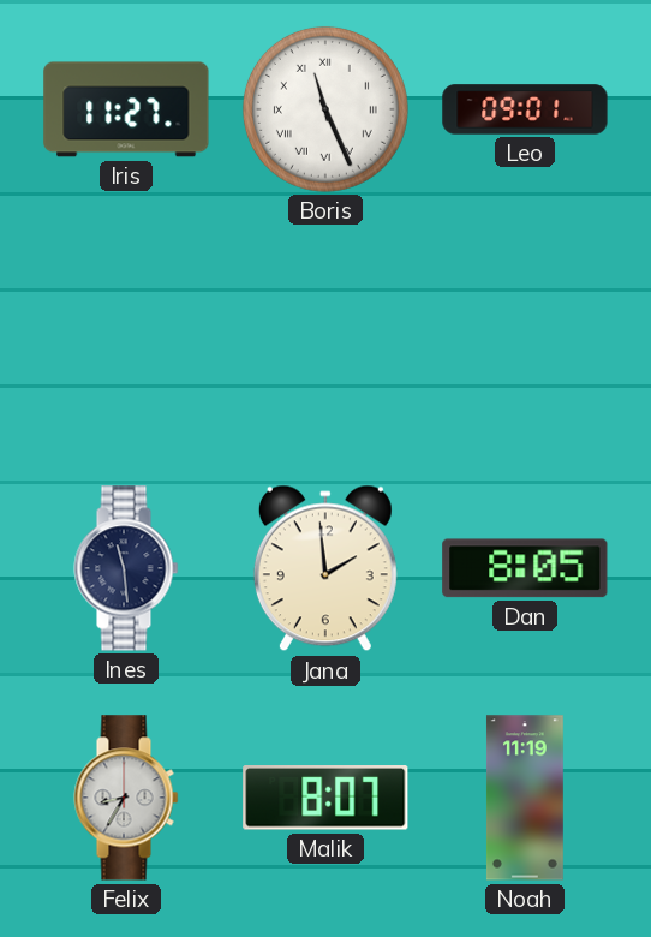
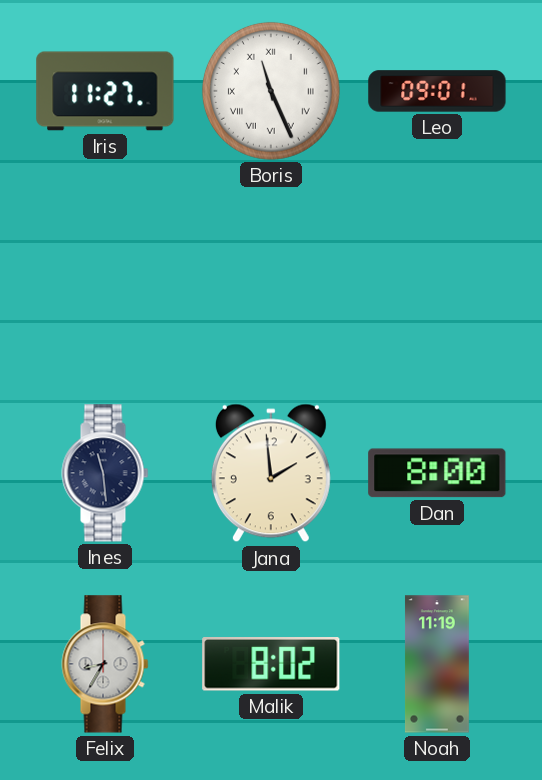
Dan: 8:05 -> 8:00
Malik: 8:07 -> 8:02
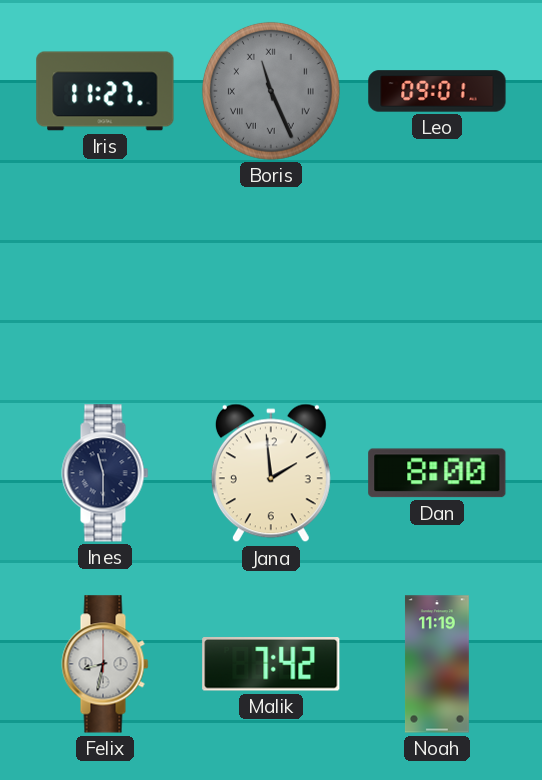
Boris dial: white -> grey
Ines: 11:29 -> 11:30
Felix: 8:35 -> 8:32
Malik: 8:02 -> 7:42
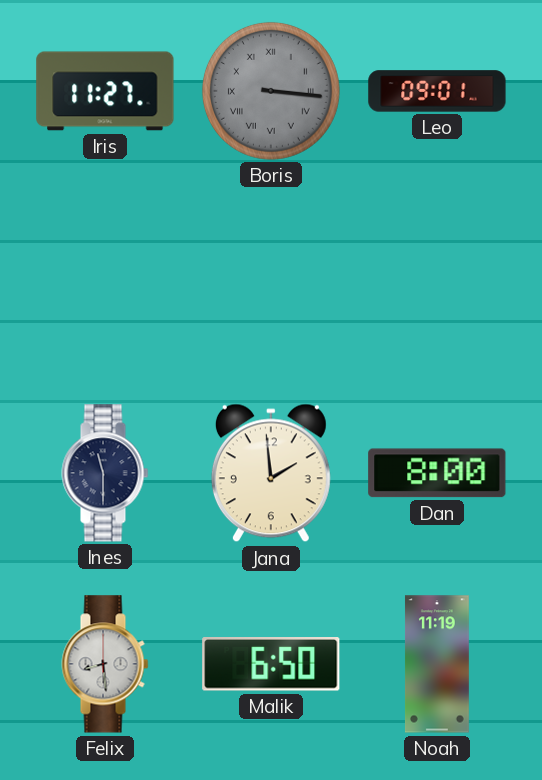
Boris: 11:26 -> 3:16
Felix: 8:32 -> 8:29
Malik: 7:42 -> 6:50
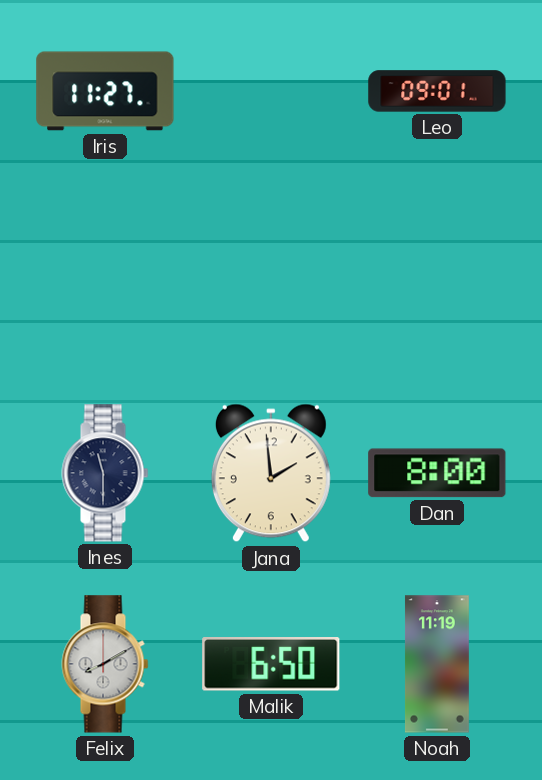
Boris: 3:16 -> none
Felix: 8:29 -> 8:10
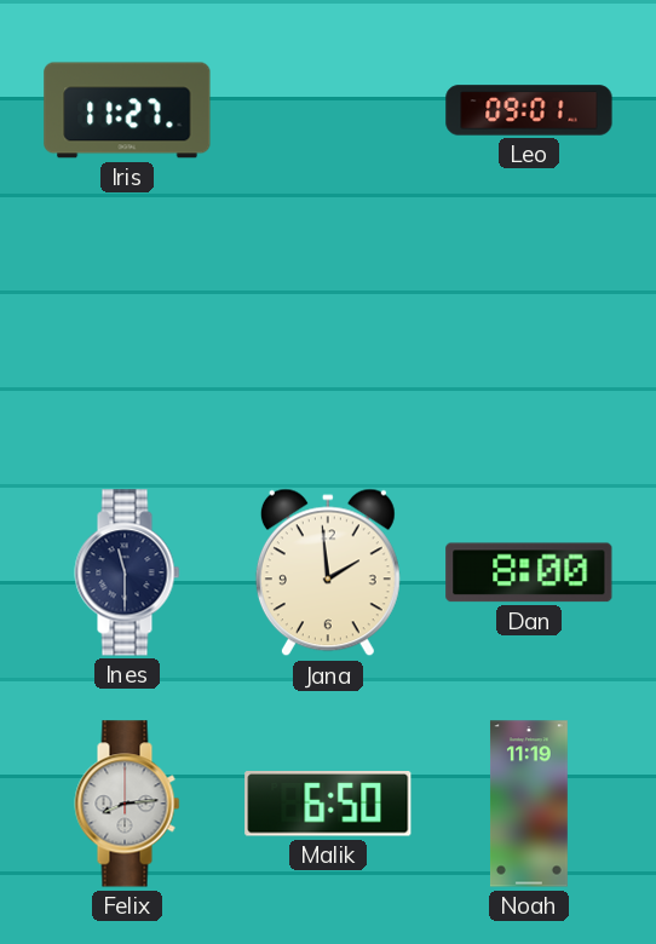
Felix: 8:10 -> 8:14
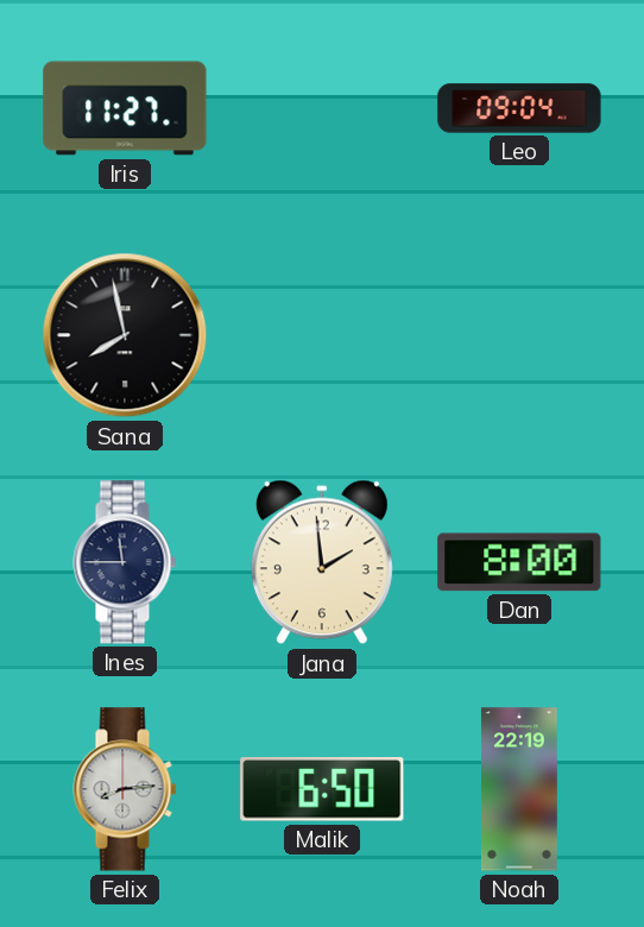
Leo: 09:01 -> 09:04
Sana: none -> 7:58
Ines: 11:30 -> 11:45
Noah: 11:19 -> 22:19
